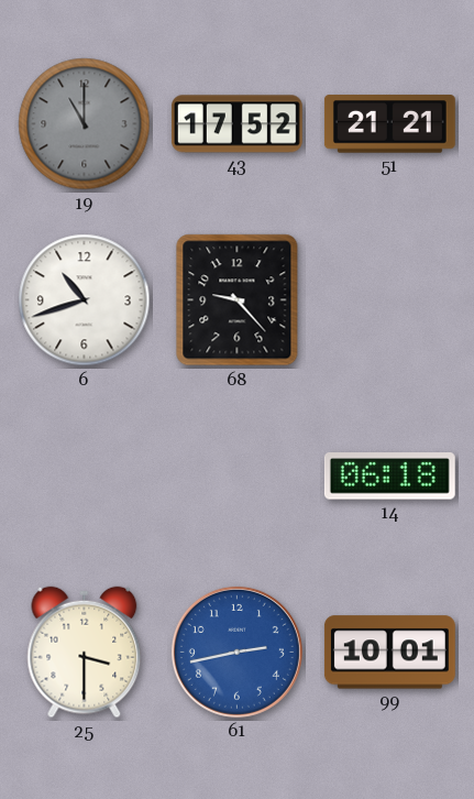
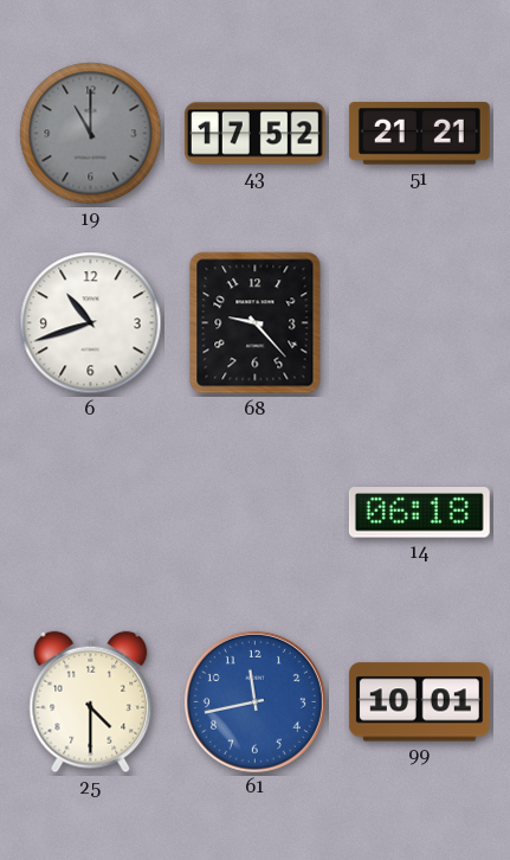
25: 3:30 -> 4:30
61: 2:43 -> 11:43
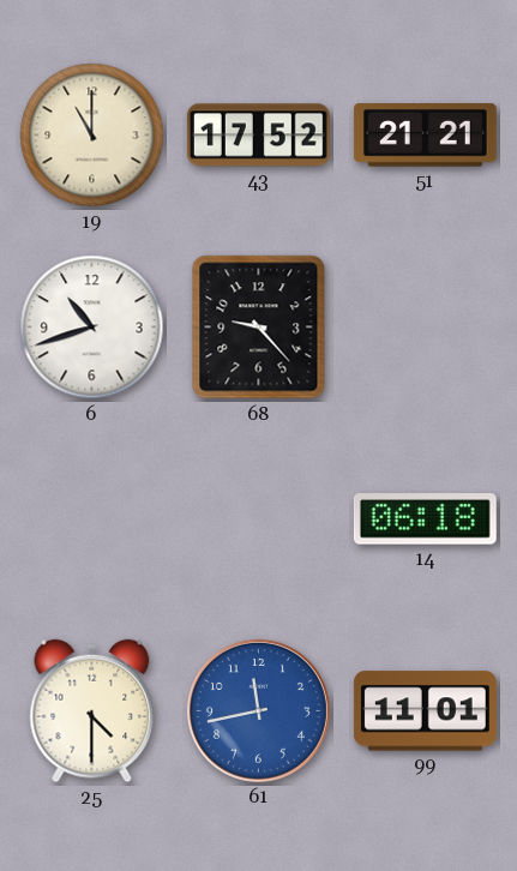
19 dial: grey -> cream
99: 10:01 -> 11:01
